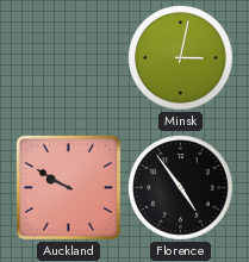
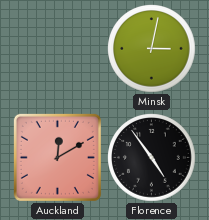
Auckland: 9:50 -> 12:10
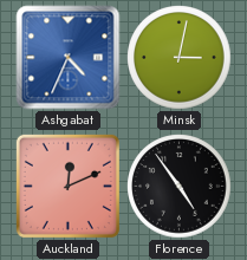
Ashgabat: none -> 4:34
Auckland: 12:10 -> 12:11
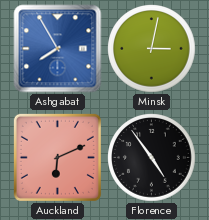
Ashgabat: 4:34 -> 7:55
Auckland: 12:11 -> 6:11
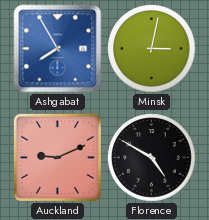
Auckland: 6:11 -> 9:11
Florence: 4:54 -> 4:50
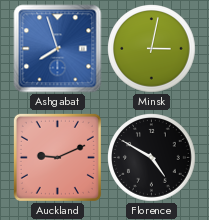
Ashgabat: 7:55 -> 7:57
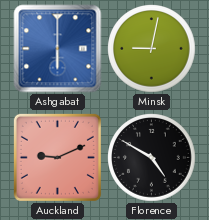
Ashgabat: 7:57 -> 6:00
Minsk: 3:02 -> 9:02
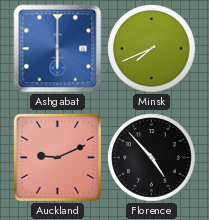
Minsk: 9:02 -> 7:41
Florence: 4:50 -> 4:53
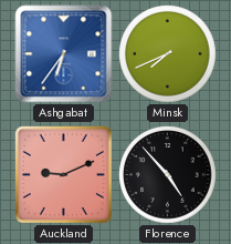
Ashgabat: 6:00 -> 6:36
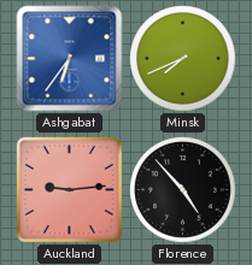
Auckland: 9:11 -> 9:14
